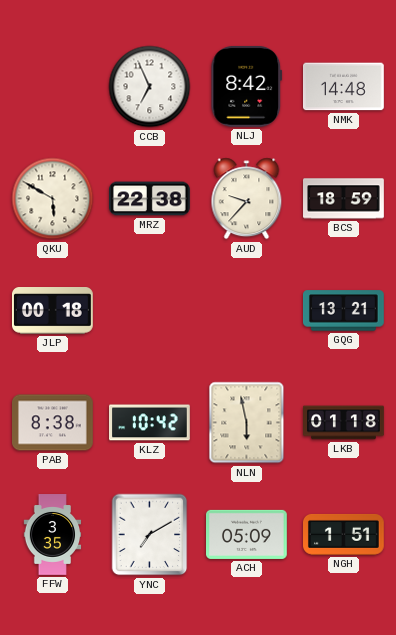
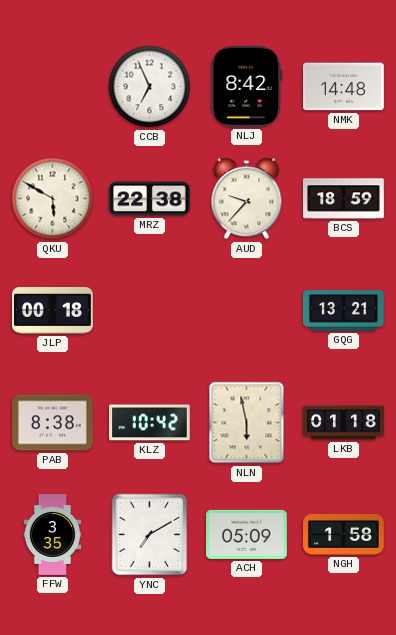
NGH: 1:51 -> 1:58
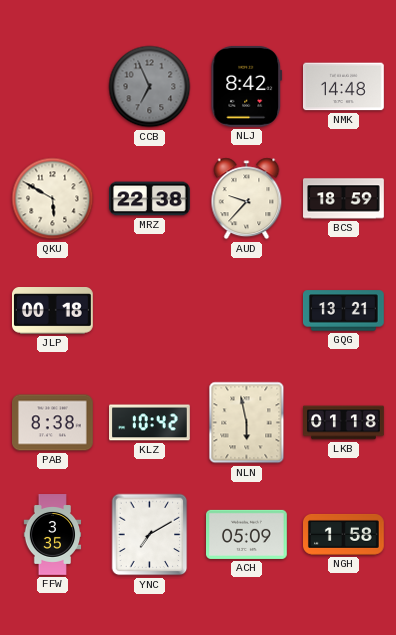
CCB dial: white -> grey
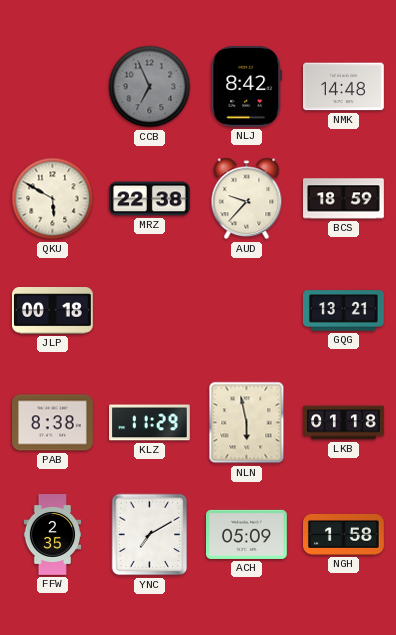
KLZ: 10:42 -> 11:29
FFW: 3:35 -> 2:35
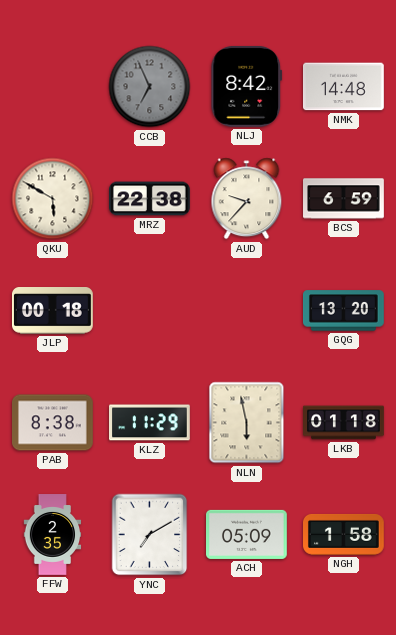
BCS: 18:59 -> 6:59
GQG: 13:21 -> 13:20
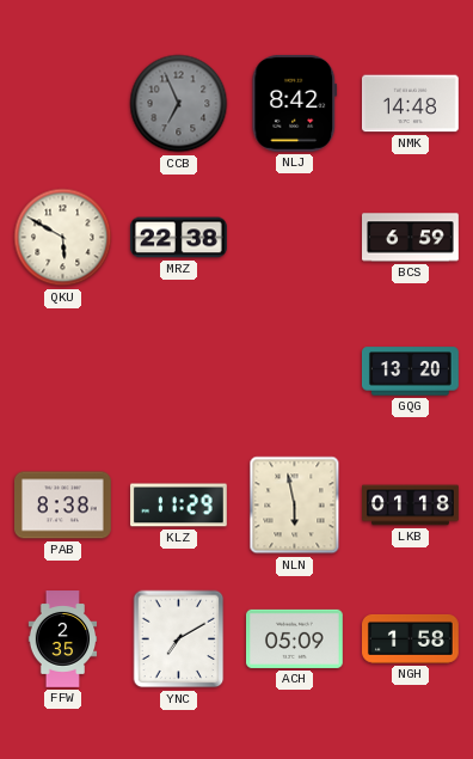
AUD: 9:37 -> none
JLP: 00:18 -> none
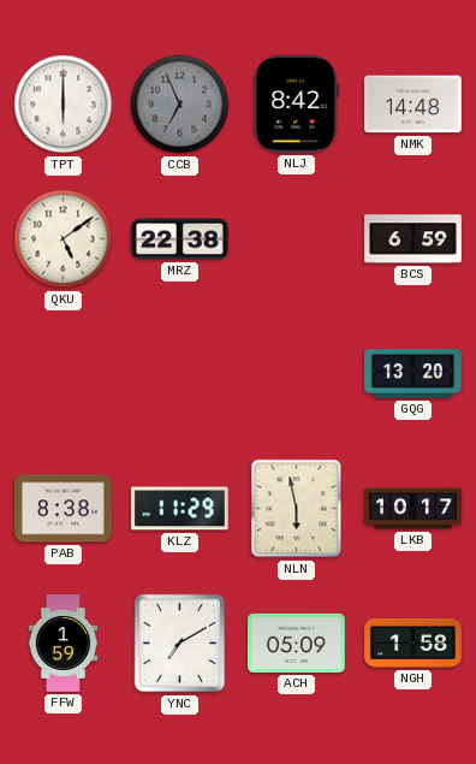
TPT: none -> 6:00
QKU: 5:50 -> 5:09
LKB: 01:18 -> 10:17
FFW: 2:35 -> 1:59
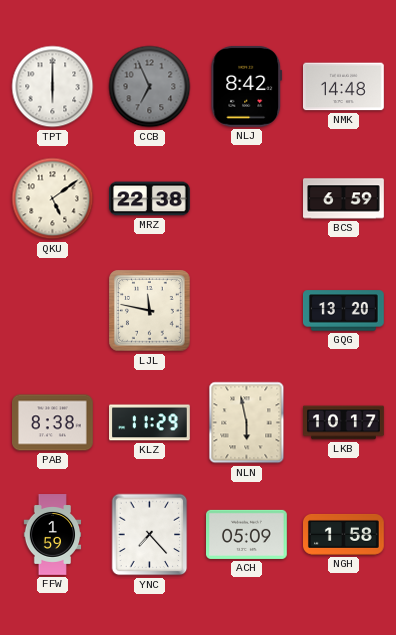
LJL: none -> 11:47
YNC: 7:10 -> 7:23
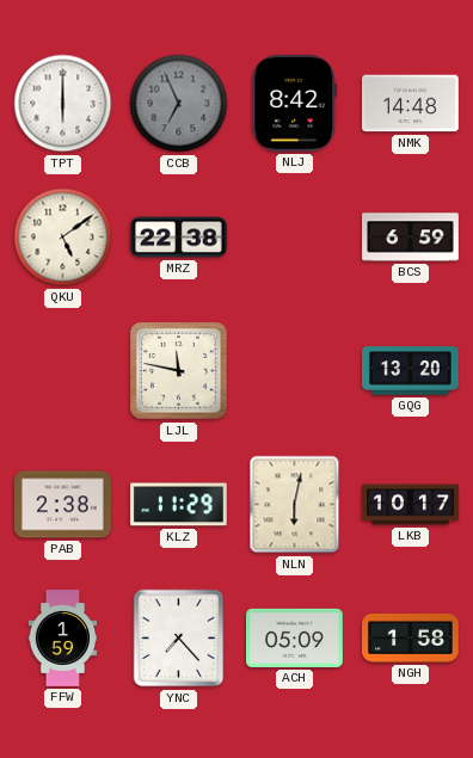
PAB: 8:38 -> 2:38
NLN: 5:58 -> 6:02
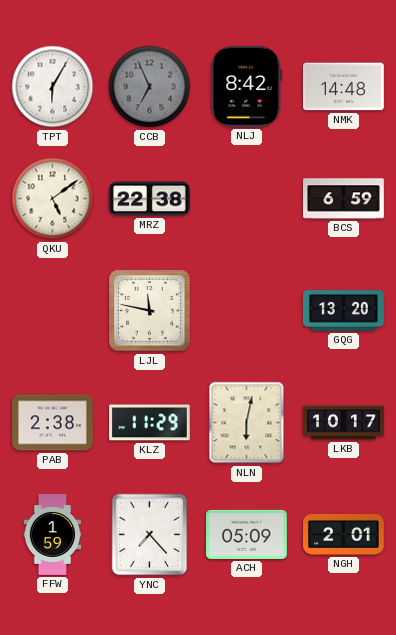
TPT: 6:00 -> 6:05
NGH: 1:58 -> 2:01
